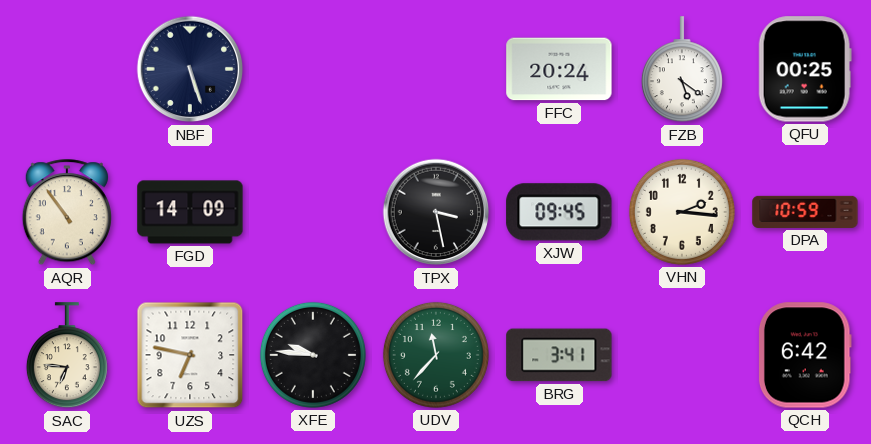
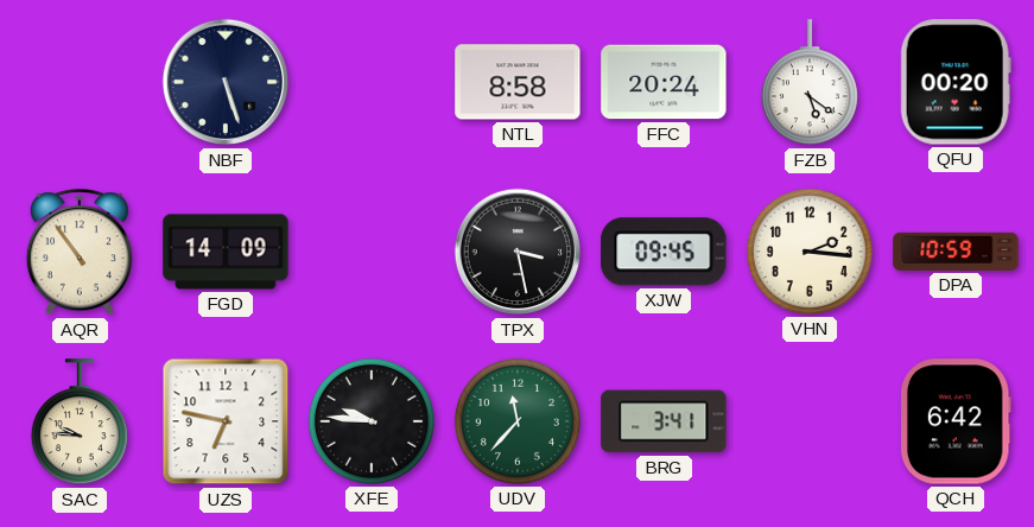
NTL: none -> 8:58
QFU: 00:25 -> 00:20
SAC: 6:46 -> 9:46
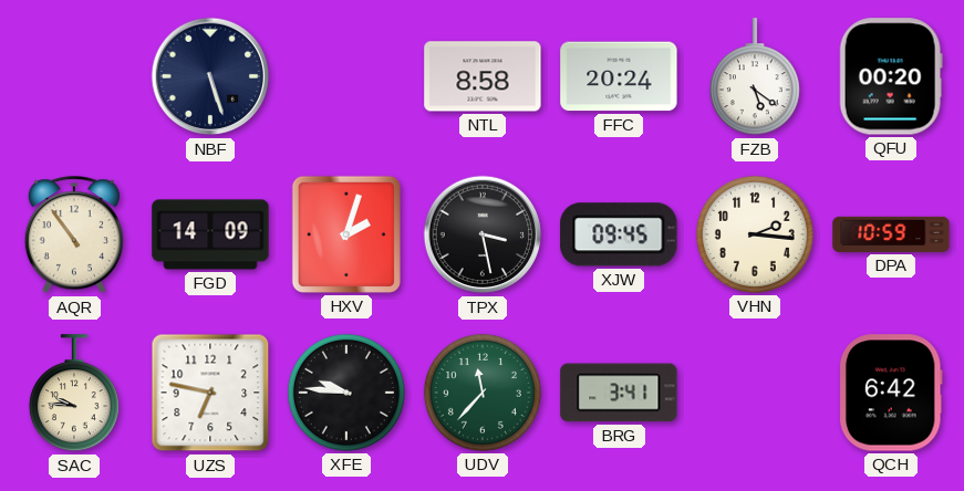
HXV: none -> 2:03
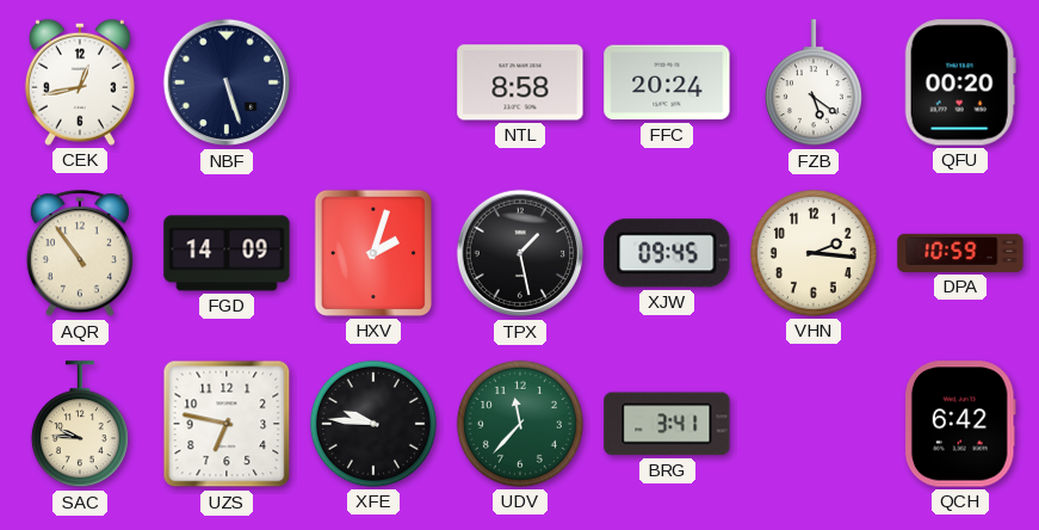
CEK: none -> 12:43
TPX: 3:28 -> 1:28
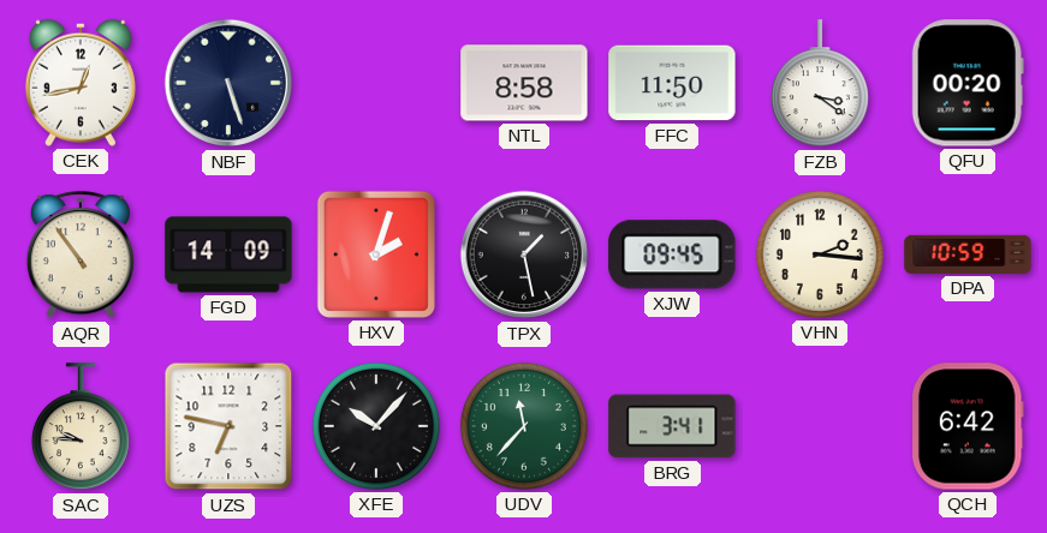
FFC: 20:24 -> 11:50
FZB: 5:21 -> 3:21
XFE: 9:46 -> 10:07
